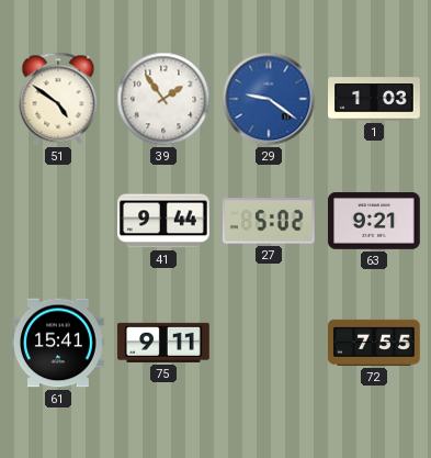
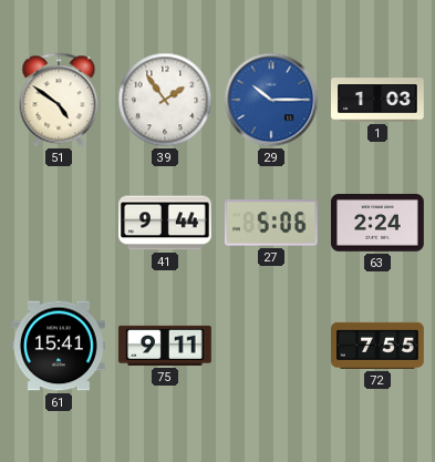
29: 9:21 -> 10:15
27: 5:02 -> 5:06
63: 9:21 -> 2:24
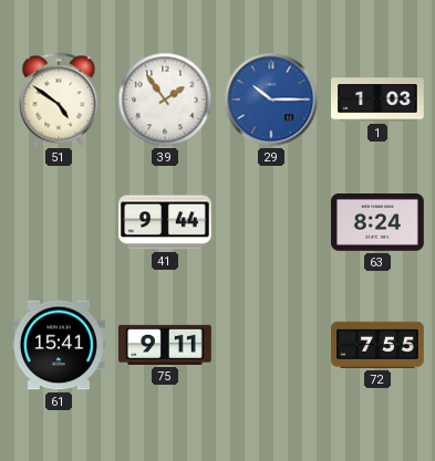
27: 5:06 -> none
63: 2:24 -> 8:24
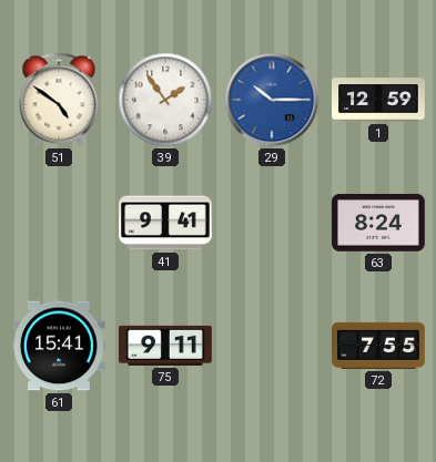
1: 1:03 -> 12:59
41: 9:44 -> 9:41
